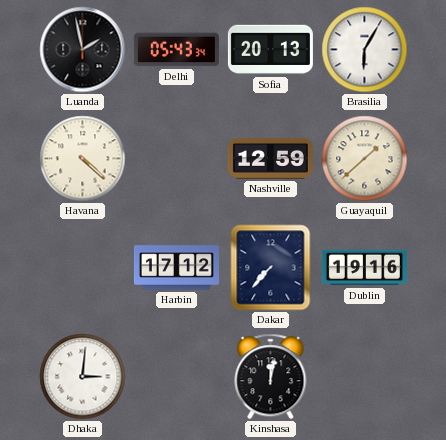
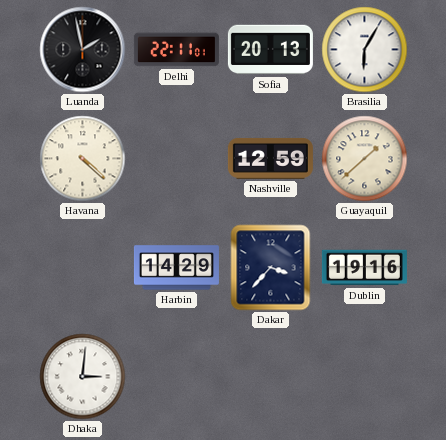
Delhi: 05:43 -> 22:11
Harbin: 17:12 -> 14:29
Dakar: 7:37 -> 3:37
Kinshasa: 12:02 -> none
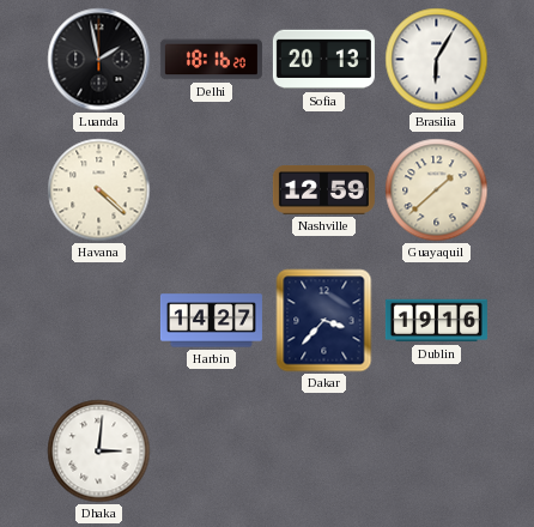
Delhi: 22:11 -> 18:16
Harbin: 14:29 -> 14:27
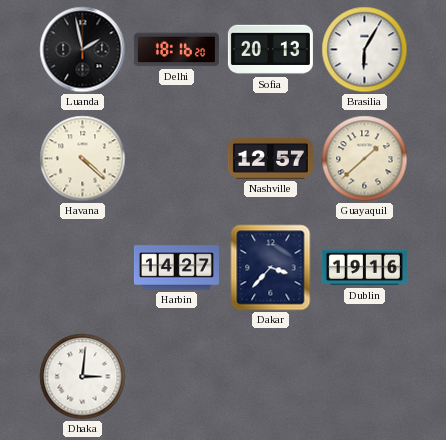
Nashville: 12:59 -> 12:57
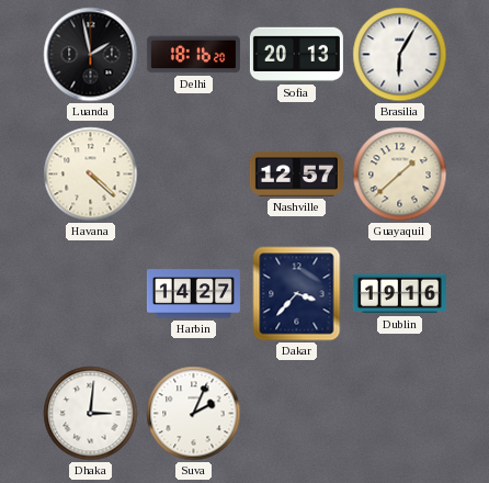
Suva: none -> 2:04
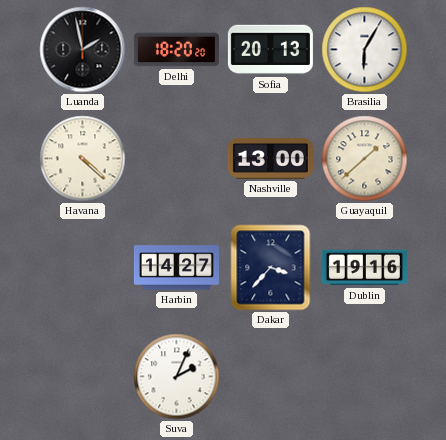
Delhi: 18:16 -> 18:20
Nashville: 12:57 -> 13:00
Dhaka: 3:01 -> none
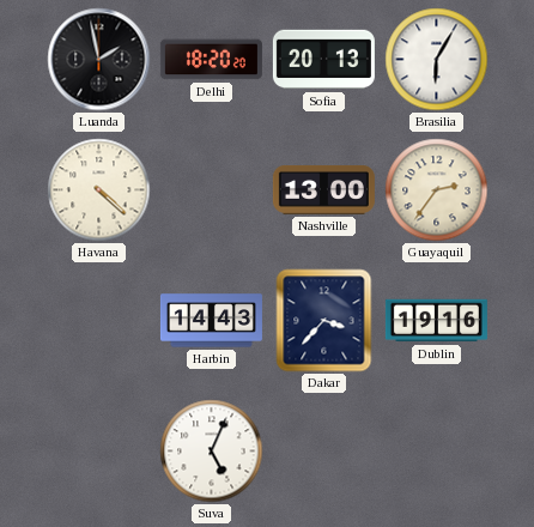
Guayaquil: 1:38 -> 2:36
Harbin: 14:27 -> 14:43
Suva: 2:04 -> 5:04
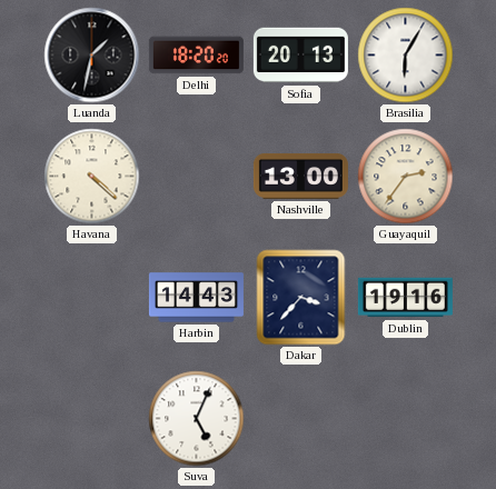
Luanda: 1:58 -> 1:32
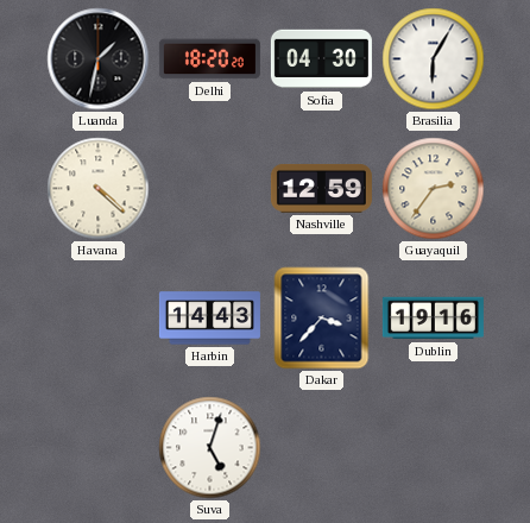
Sofia: 20:13 -> 04:30
Nashville: 13:00 -> 12:59
Suva: 5:04 -> 5:03
